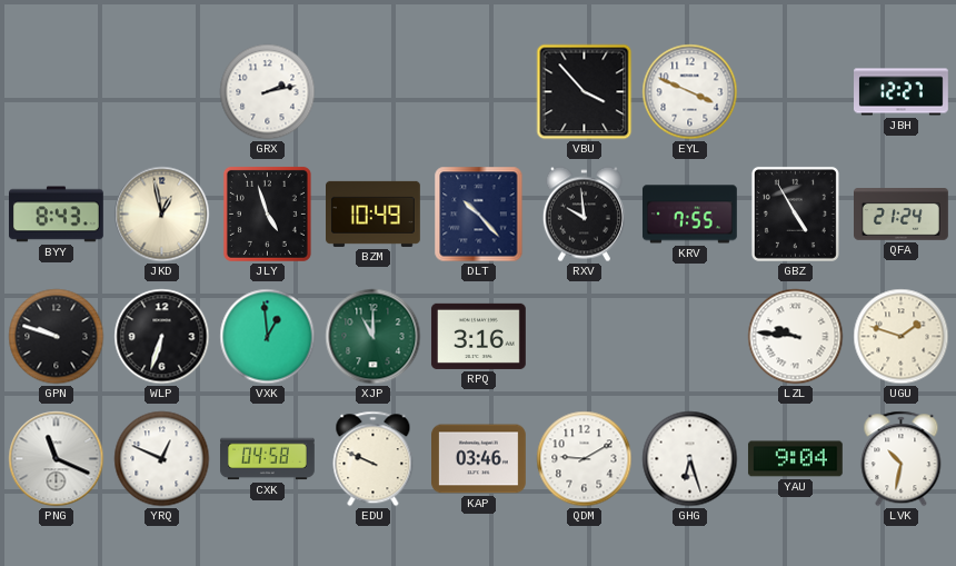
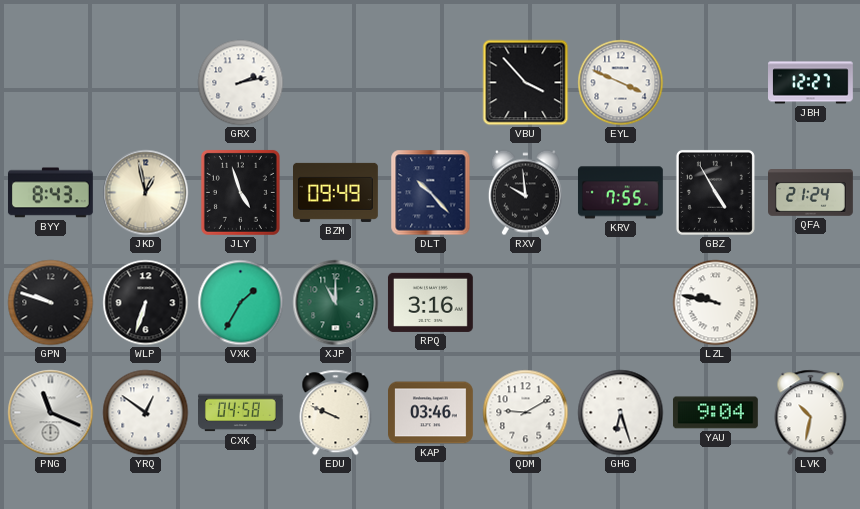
BZM: 10:49 -> 09:49
VXK: 12:59 -> 1:35
LZL: 9:46 -> 9:47
UGU: 1:48 -> none
YRQ: 12:49 -> 12:51
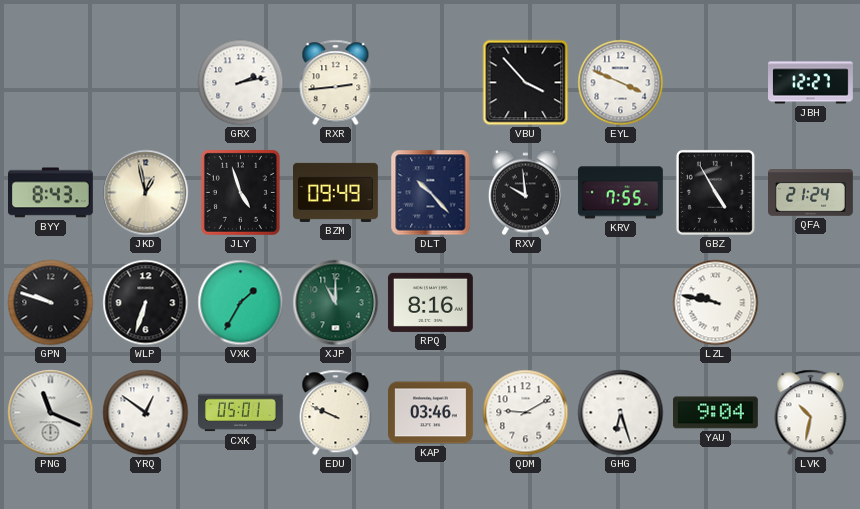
RXR: none -> 2:44
RPQ: 3:16 -> 8:16
CXK: 04:58 -> 05:01
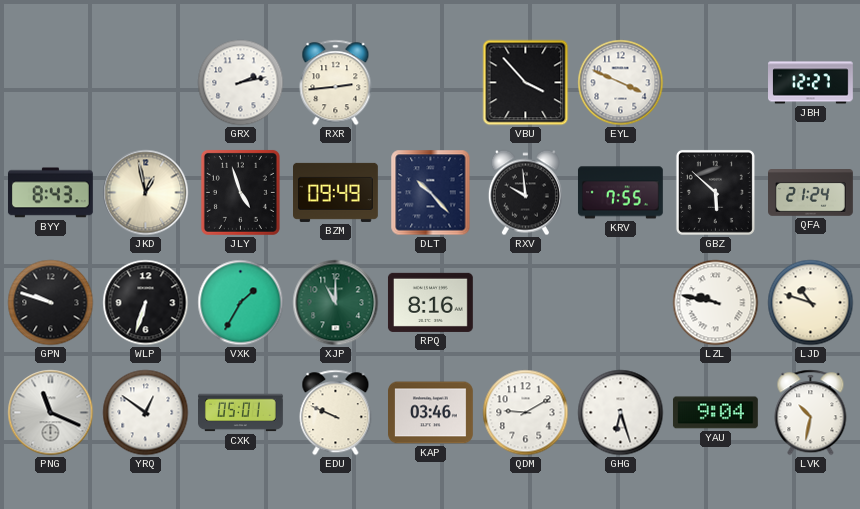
GBZ: 4:55 -> 5:52
LJD: none -> 10:48
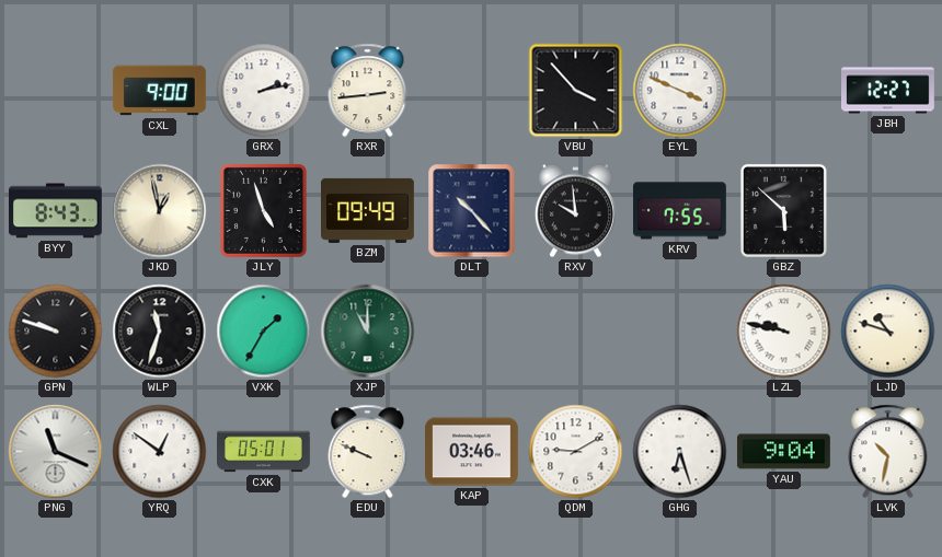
CXL: none -> 9:00
QFA: 21:24 -> none
WLP: 6:33 -> 11:33
RPQ: 8:16 -> none
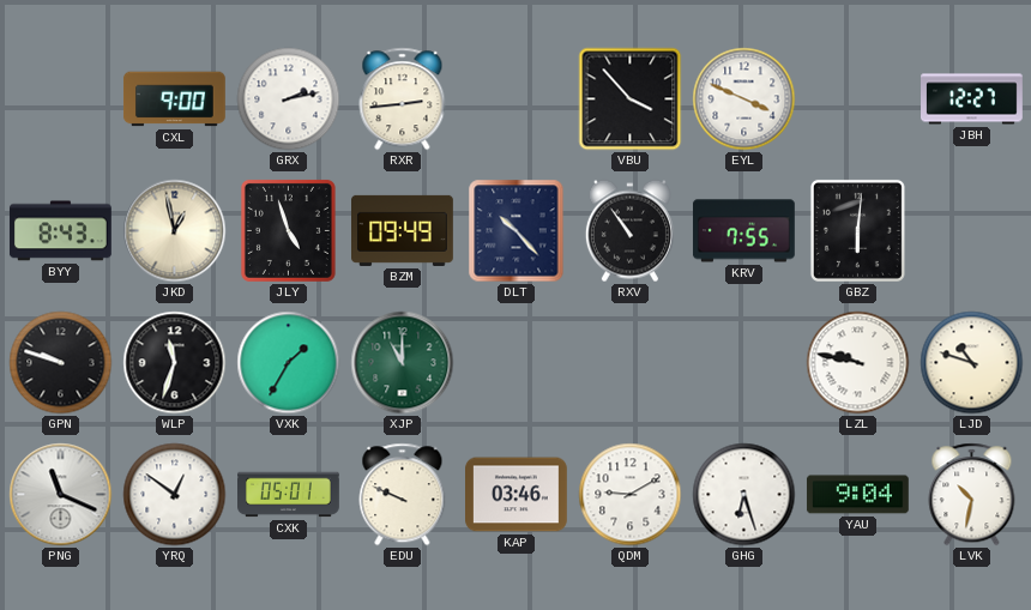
RXV: 9:59 -> 10:54
GBZ: 5:52 -> 6:01
